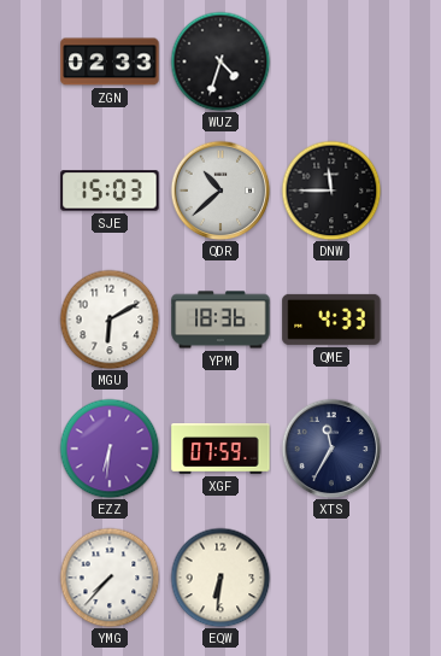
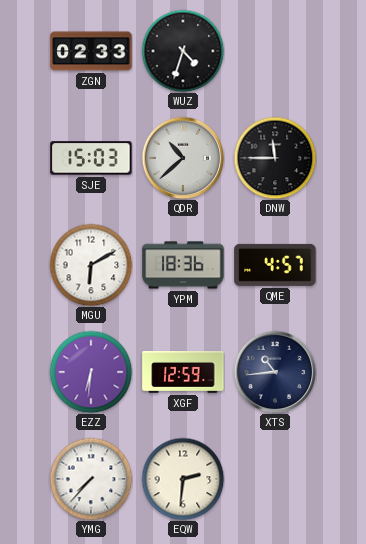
QME: 4:33 -> 4:57
XGF: 07:59 -> 12:59
XTS: 11:35 -> 10:44
EQW: 6:31 -> 2:31
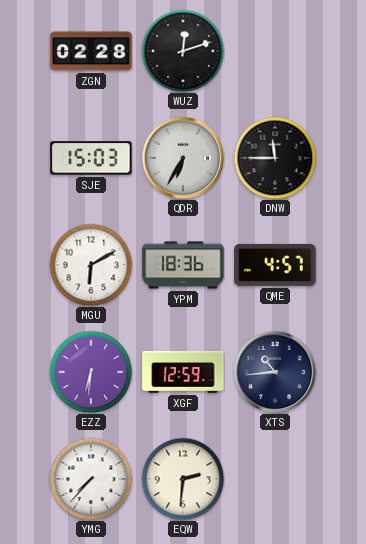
ZGN: 02:33 -> 02:28
WUZ: 4:33 -> 12:12
QDR: 10:38 -> 6:35
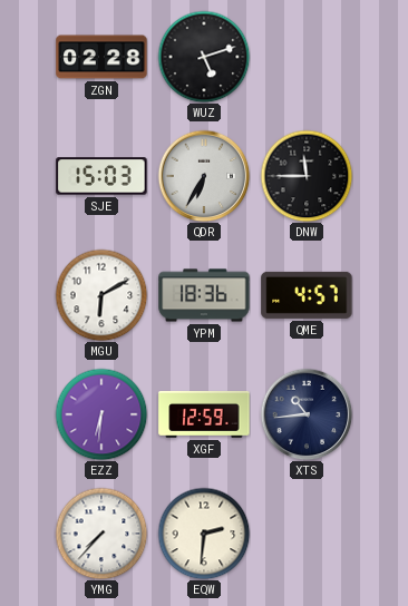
WUZ: 12:12 -> 5:12
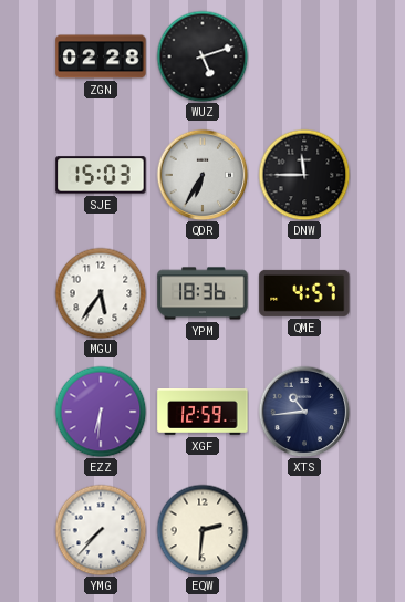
MGU: 6:10 -> 5:36
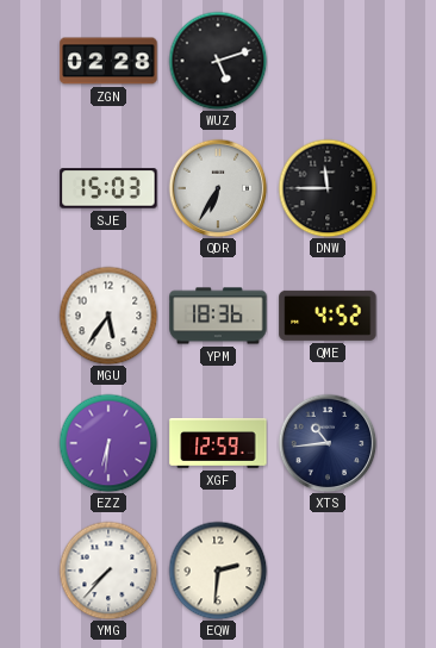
QME: 4:57 -> 4:52
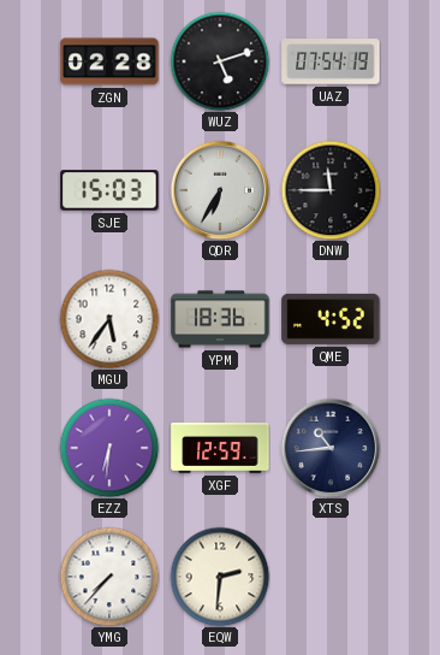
UAZ: none -> 07:54
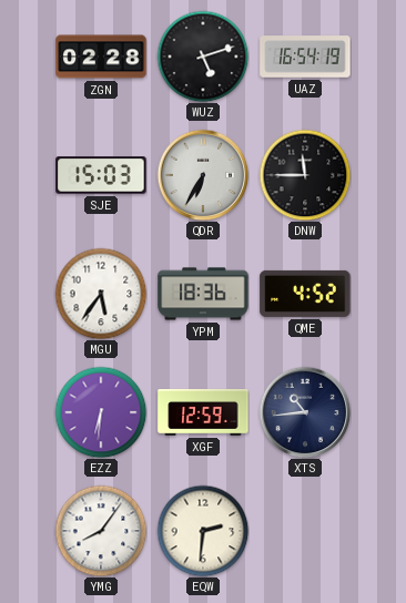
UAZ: 07:54 -> 16:54
YMG: 7:37 -> 8:06
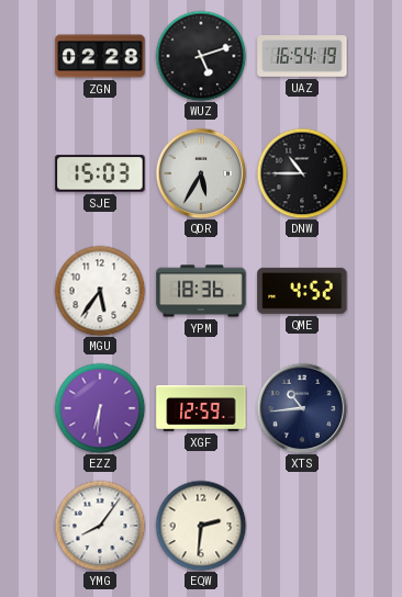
QDR: 6:35 -> 5:35
DNW: 11:45 -> 10:45
